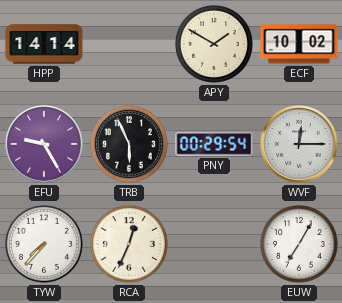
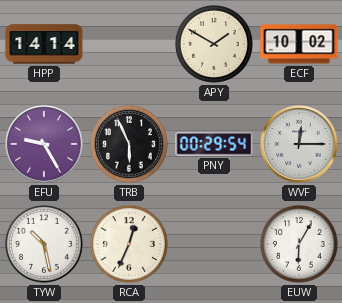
TYW: 7:37 -> 10:28
EUW: 7:05 -> 6:05
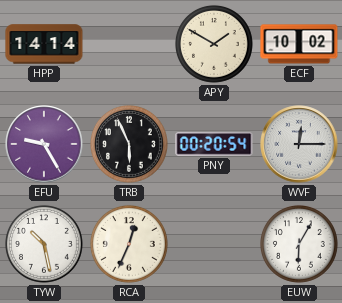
PNY: 00:29 -> 00:20
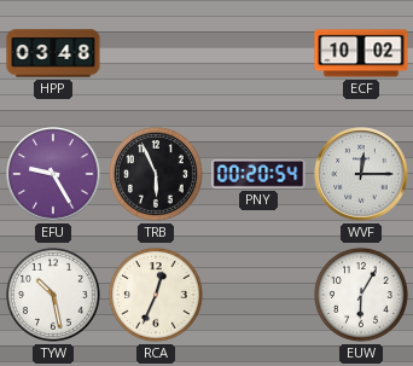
HPP: 14:14 -> 03:48
APY: 1:50 -> none
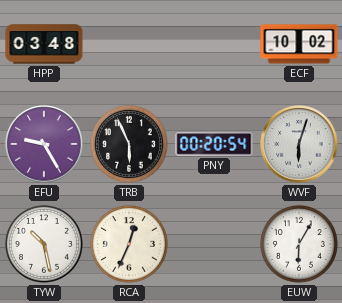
WVF: 12:15 -> 6:03
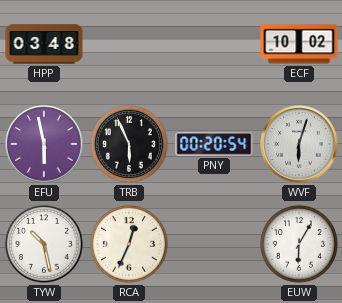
EFU: 9:25 -> 5:58
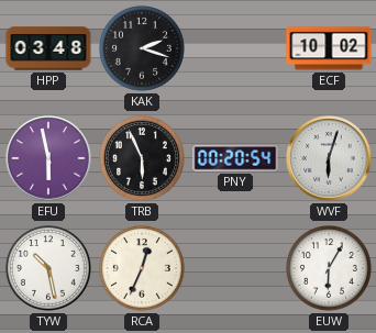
KAK: none -> 2:18
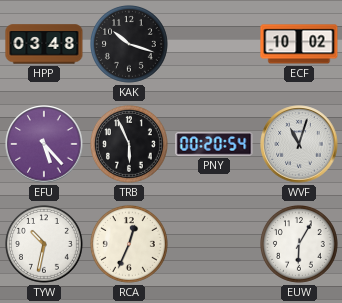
KAK: 2:18 -> 10:18
EFU: 5:58 -> 5:23
WVF: 6:03 -> 11:03
TYW: 10:28 -> 10:32
